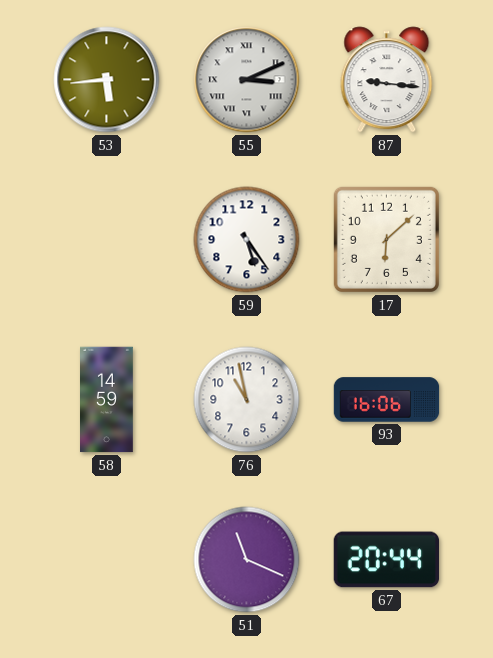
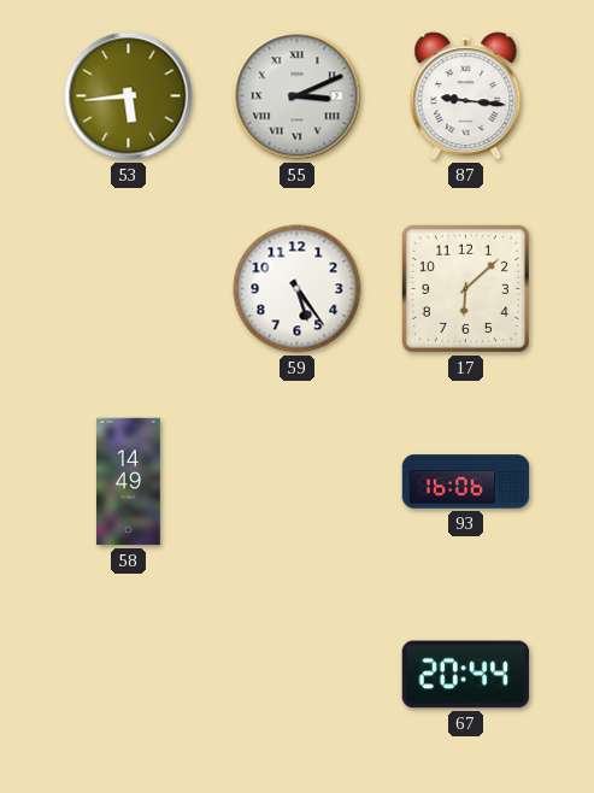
58: 14:59 -> 14:49
76: 10:58 -> none
51: 11:19 -> none
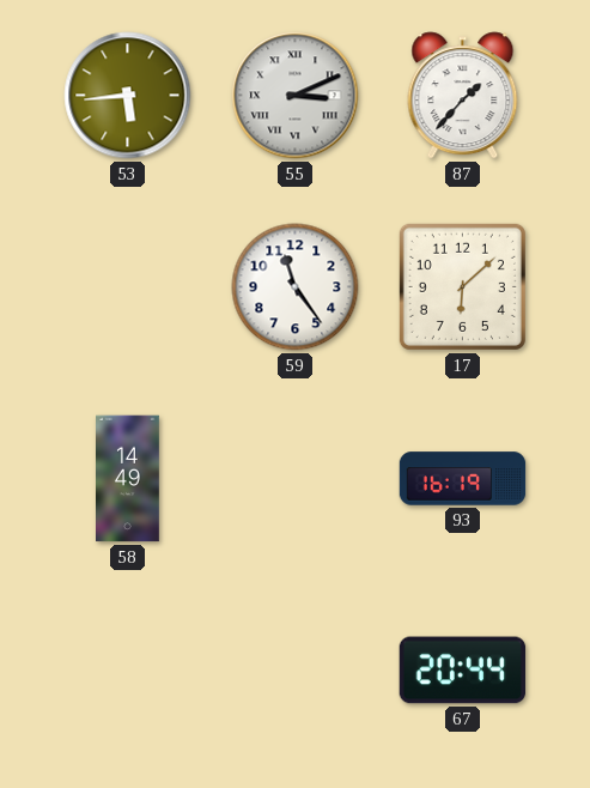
87: 9:16 -> 1:37
59: 5:24 -> 11:24
93: 16:06 -> 16:19
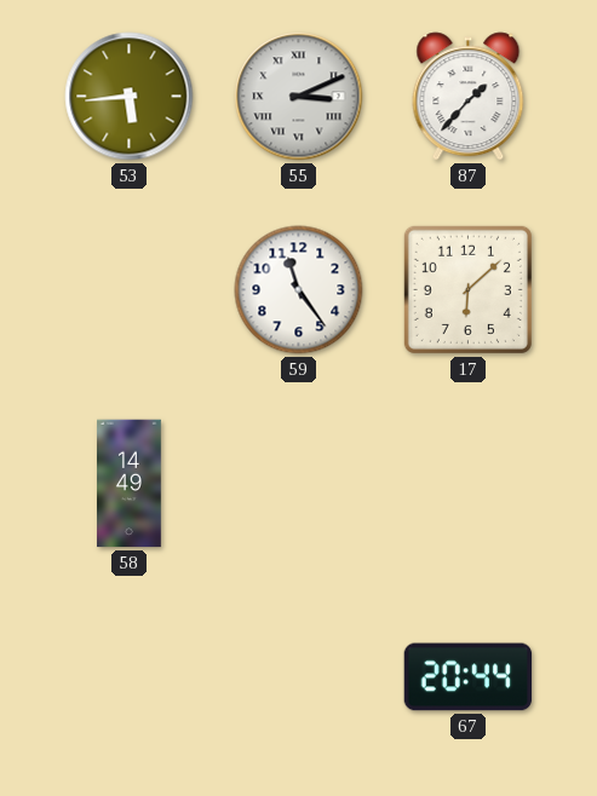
93: 16:19 -> none
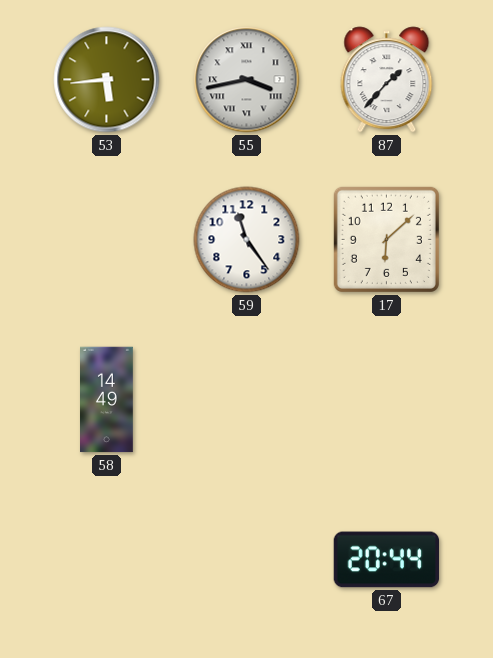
55: 3:11 -> 3:43
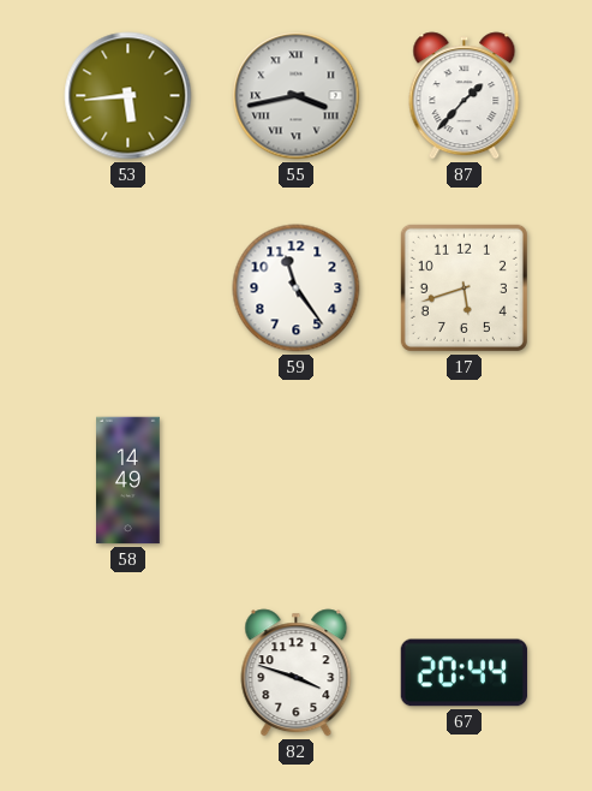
17: 6:08 -> 5:42
82: none -> 3:48
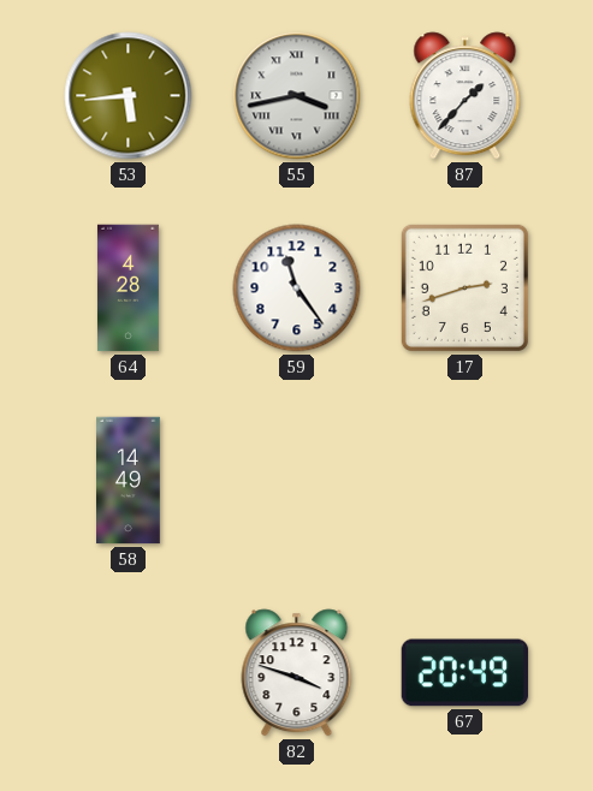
64: none -> 4:28
17: 5:42 -> 2:42
67: 20:44 -> 20:49
